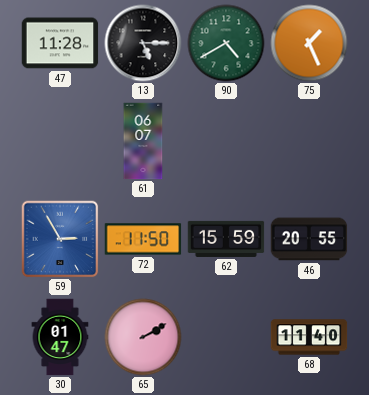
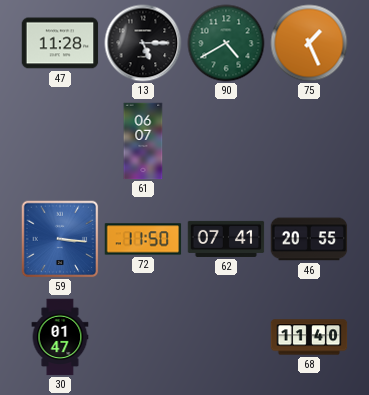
59: 2:55 -> 3:16
62: 15:59 -> 07:41
65: 2:10 -> none
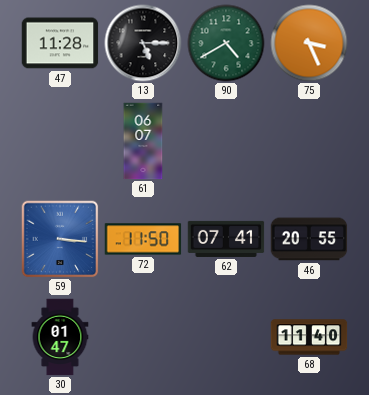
75: 1:26 -> 3:26
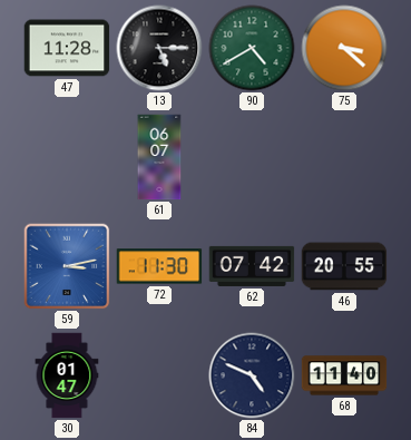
75: 3:26 -> 3:22
59: 3:16 -> 3:13
72: 11:50 -> 11:30
62: 07:41 -> 07:42
84: none -> 4:49
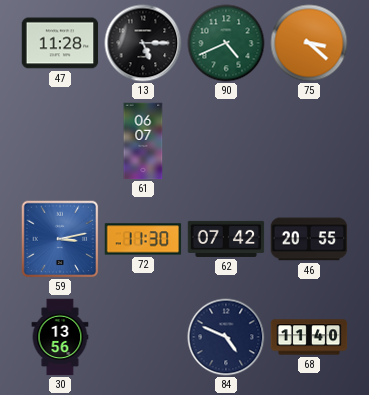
90: 4:40 -> 4:41
30: 01:47 -> 13:56
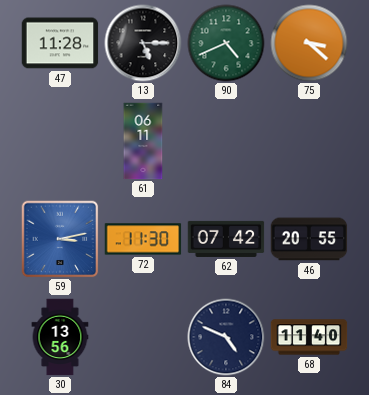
61: 06:07 -> 06:11
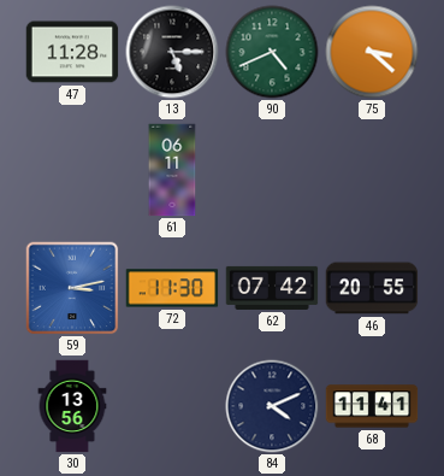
84: 4:49 -> 4:11
68: 11:40 -> 11:41
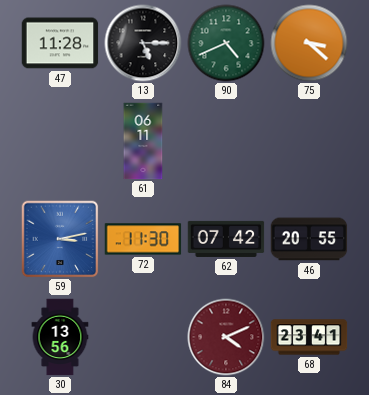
84 dial: navy -> burgundy
68: 11:41 -> 23:41
